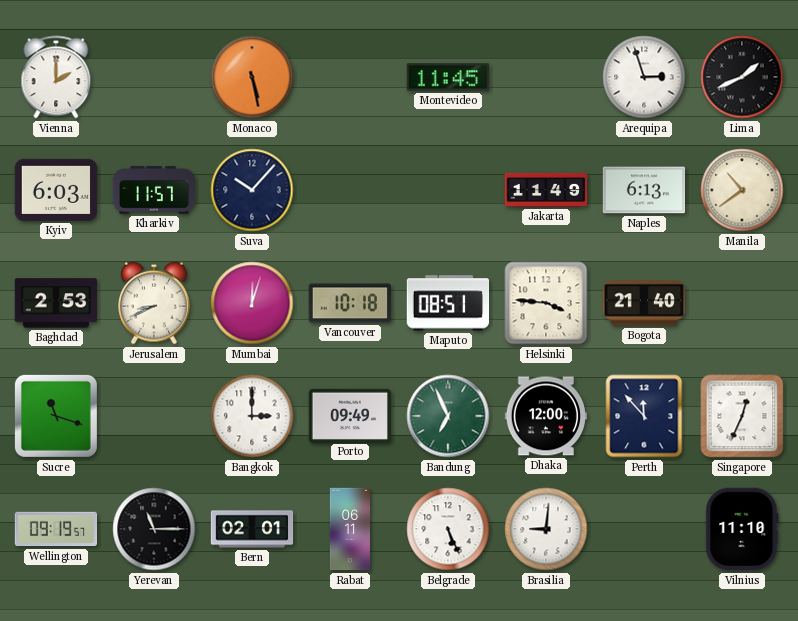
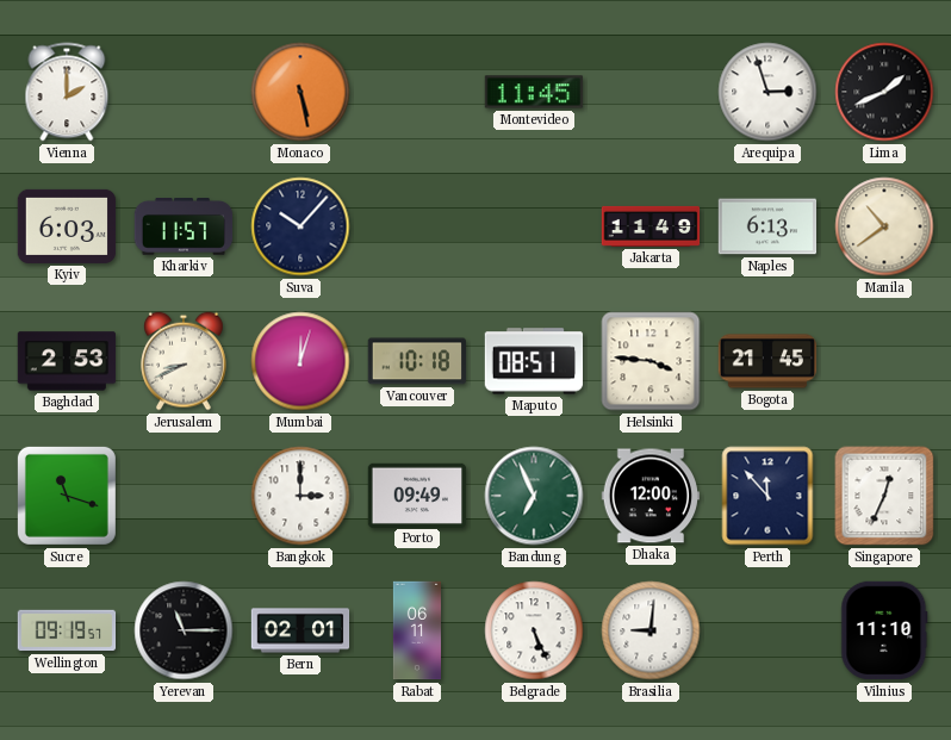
Bogota: 21:40 -> 21:45
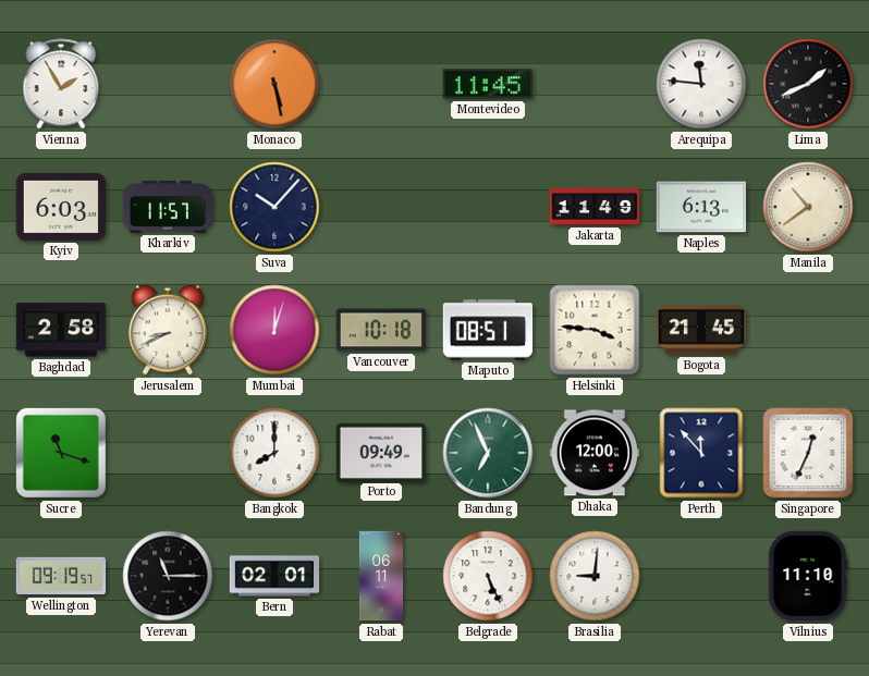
Vienna: 2:00 -> 1:55
Arequipa: 2:57 -> 11:46
Baghdad: 2:53 -> 2:58
Bangkok: 3:00 -> 8:00
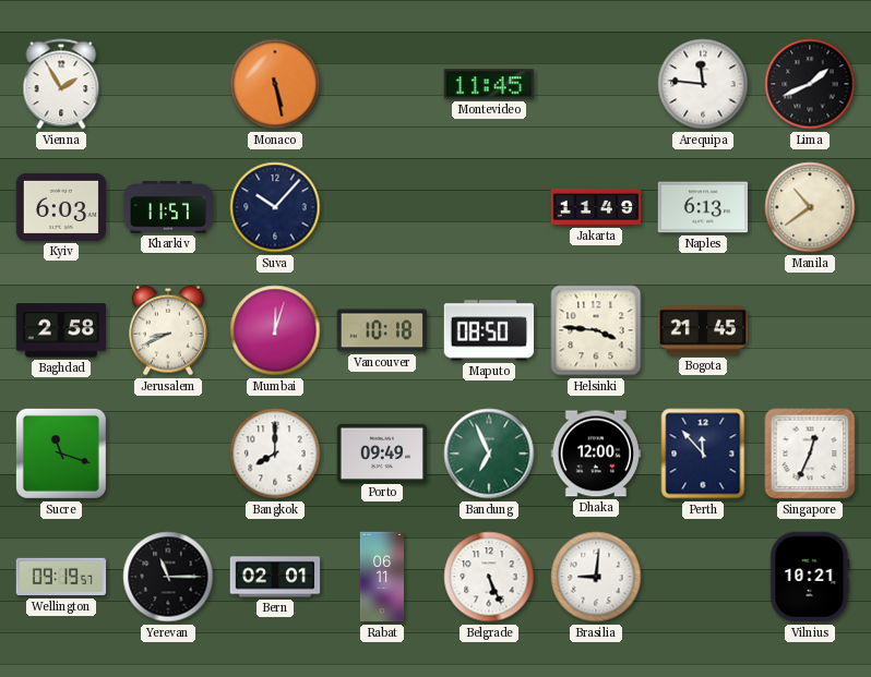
Maputo: 08:51 -> 08:50
Vilnius: 11:10 -> 10:21
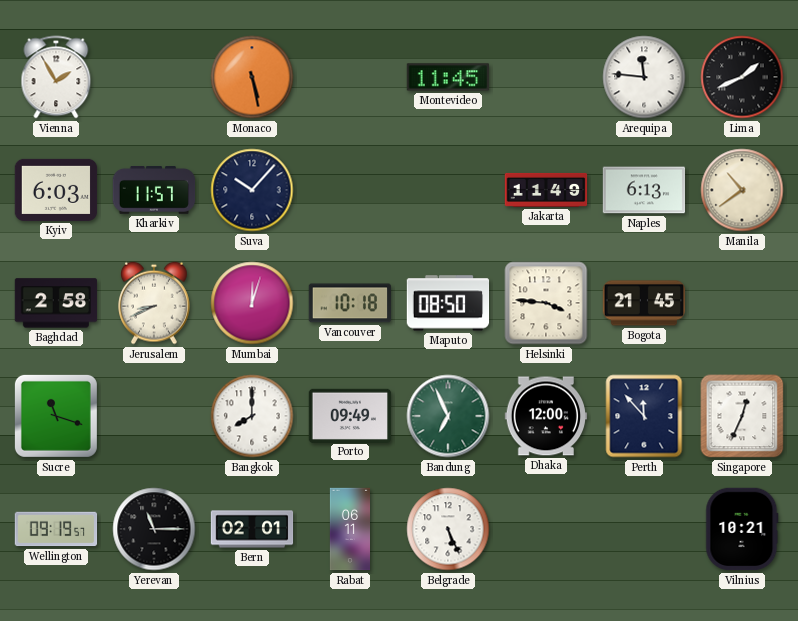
Brasilia: 9:01 -> none
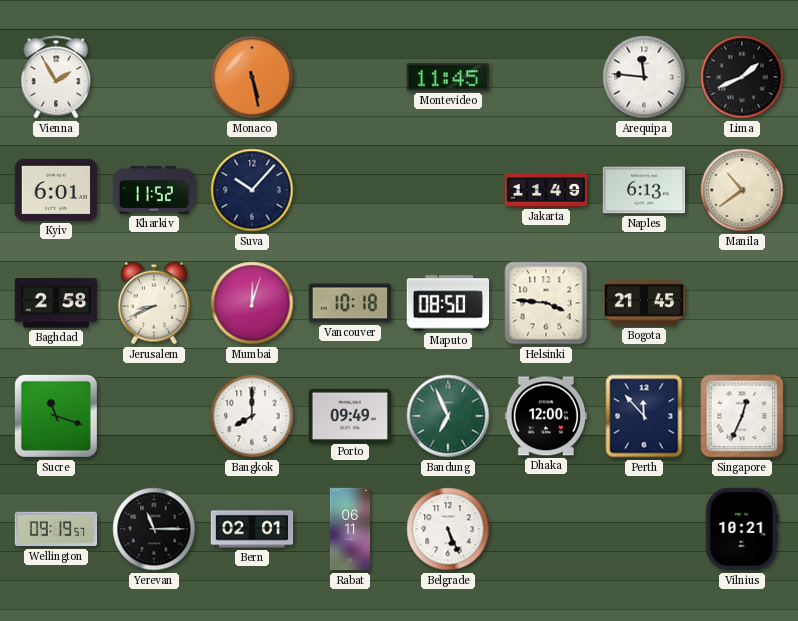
Kyiv: 6:03 -> 6:01
Kharkiv: 11:57 -> 11:52
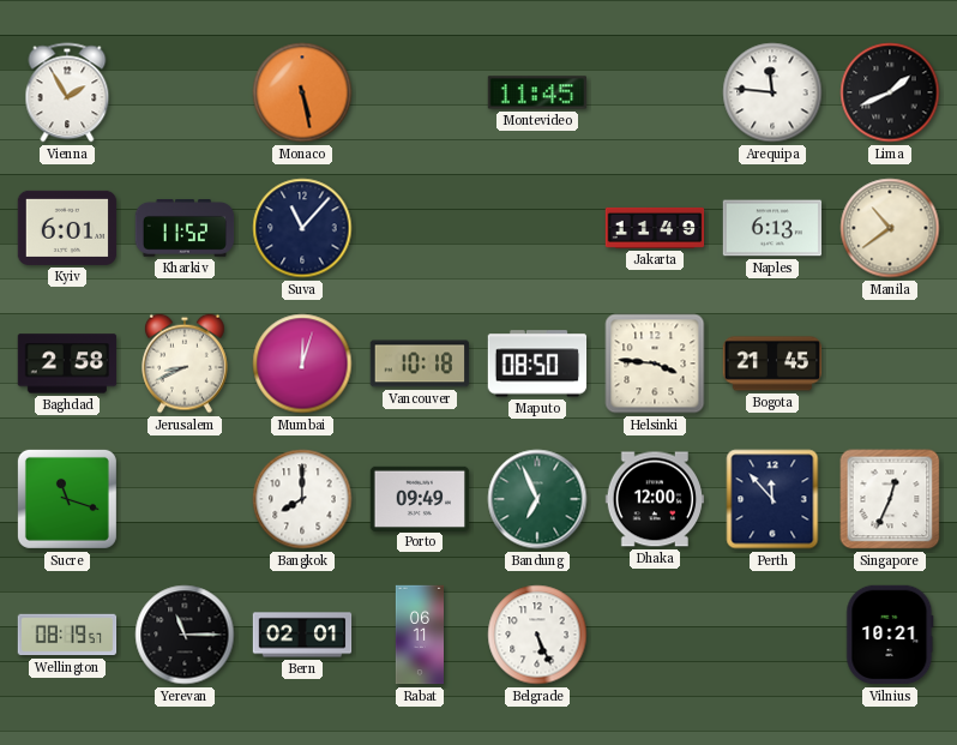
Suva: 10:07 -> 11:07
Wellington: 09:19 -> 08:19
